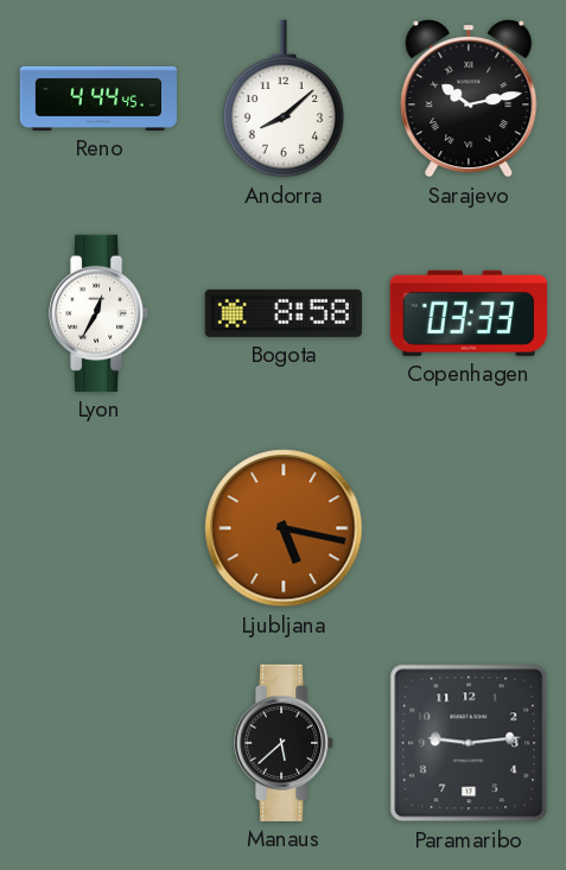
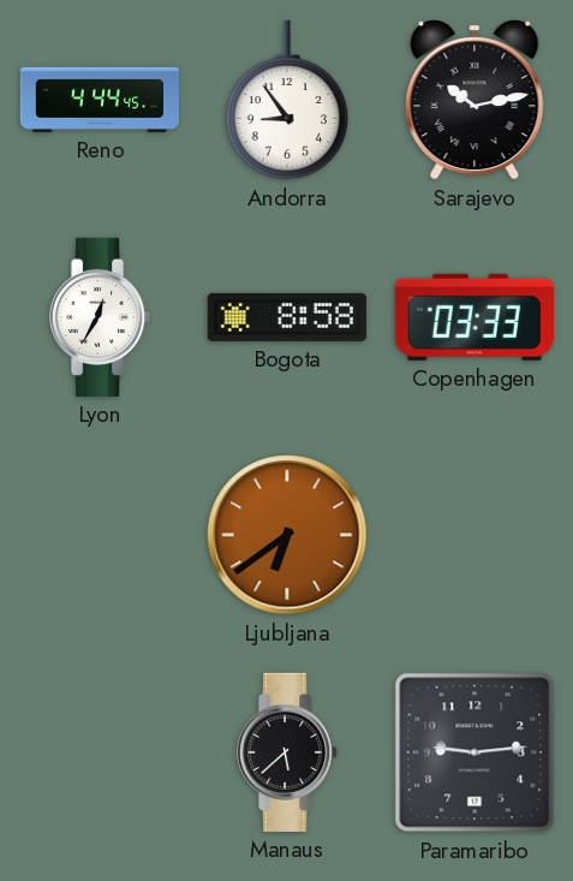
Andorra: 8:08 -> 8:54
Ljubljana: 5:17 -> 6:39
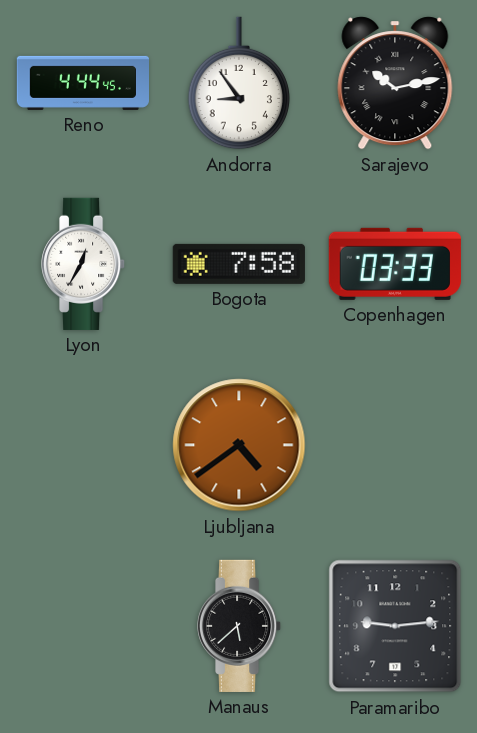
Bogota: 8:58 -> 7:58
Ljubljana: 6:39 -> 4:39
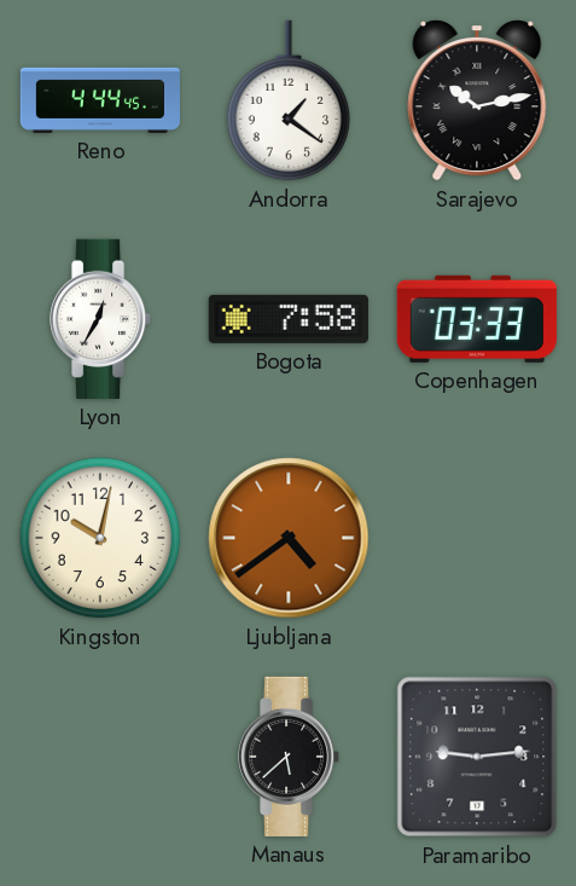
Andorra: 8:54 -> 1:21
Kingston: none -> 10:02
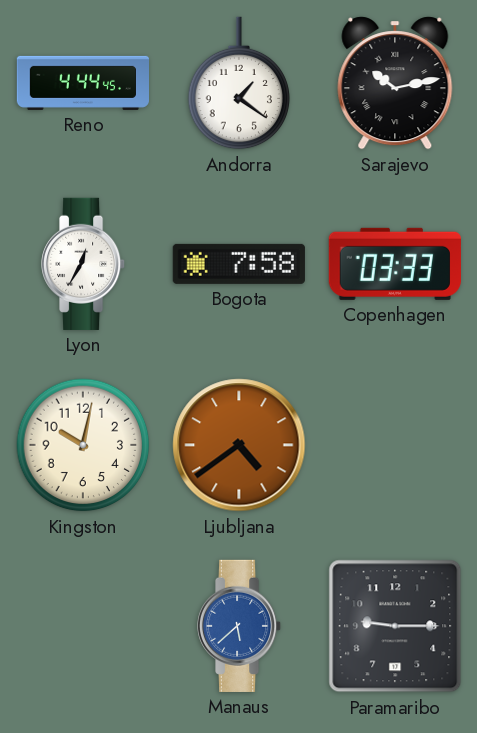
Manaus dial: black -> blue
Paramaribo: 9:14 -> 9:15
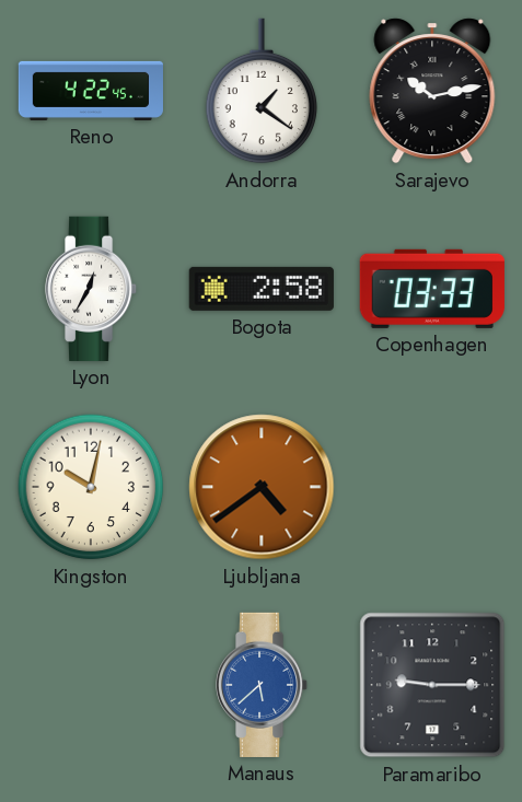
Reno: 4:44 -> 4:22
Bogota: 7:58 -> 2:58
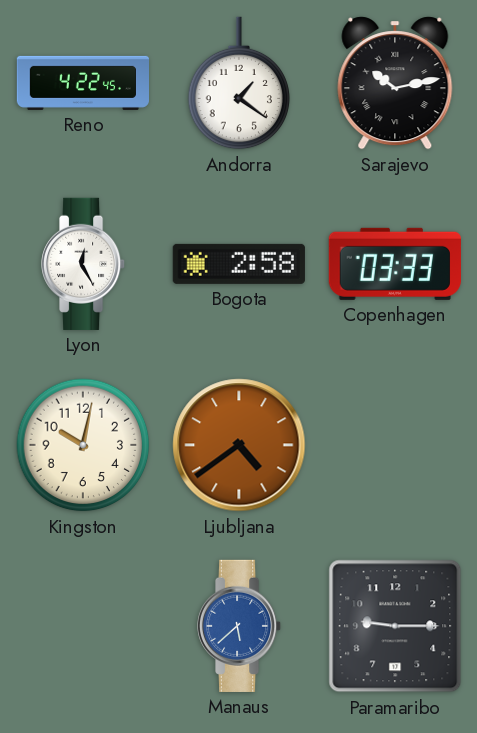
Lyon: 12:35 -> 12:25
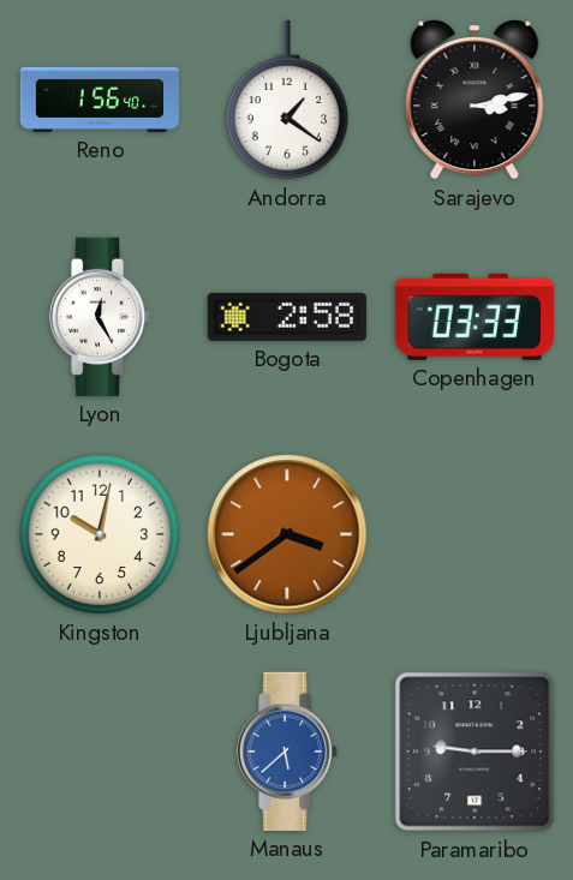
Reno: 4:22 -> 1:56
Sarajevo: 10:13 -> 3:13
Ljubljana: 4:39 -> 3:39
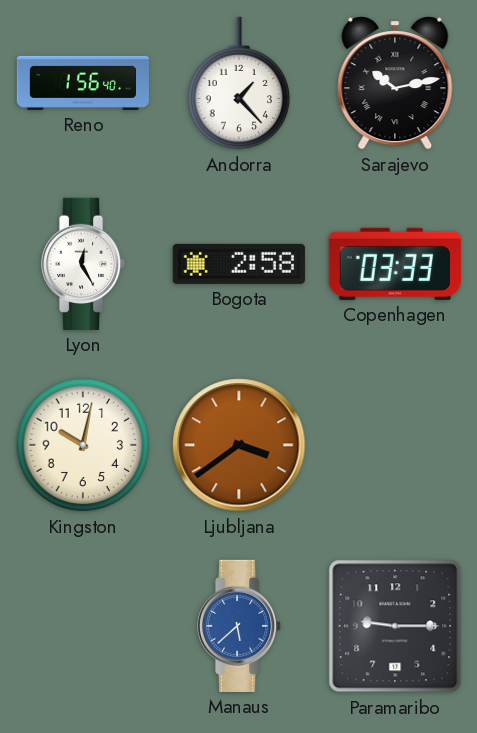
Andorra: 1:21 -> 1:23
Sarajevo: 3:13 -> 10:13
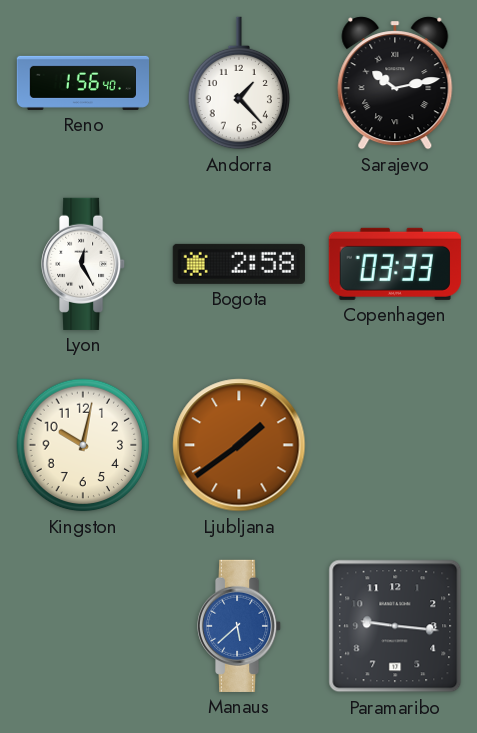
Ljubljana: 3:39 -> 1:39
Paramaribo: 9:15 -> 9:16
